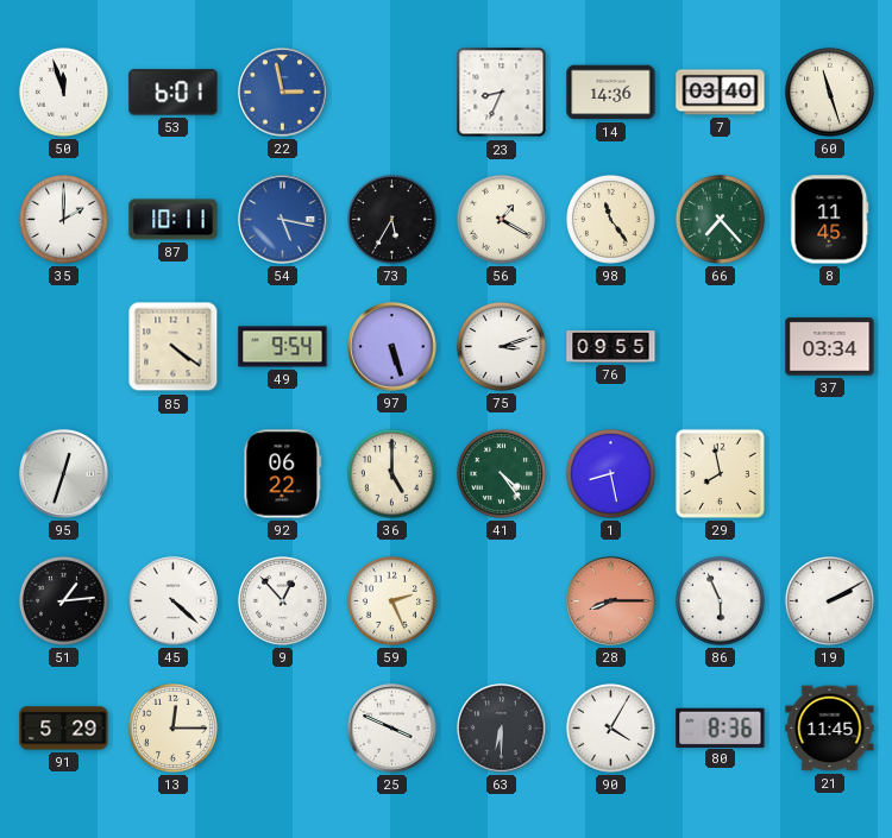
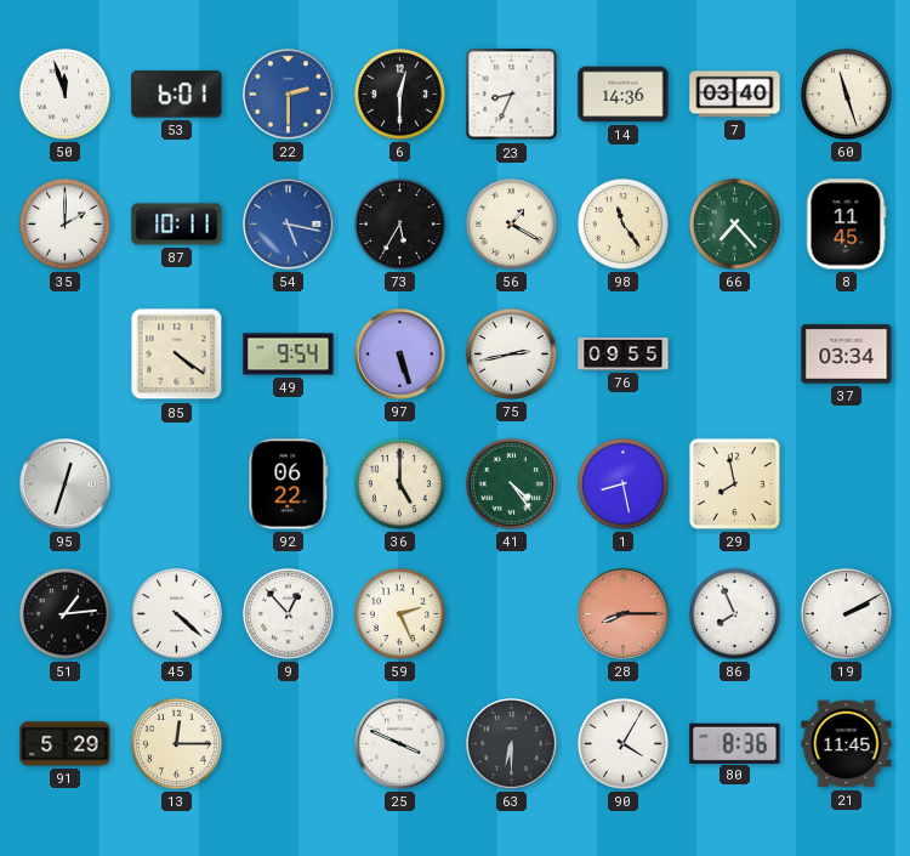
22: 2:58 -> 2:30
6: none -> 12:30
75: 3:12 -> 2:43
86: 5:56 -> 7:56
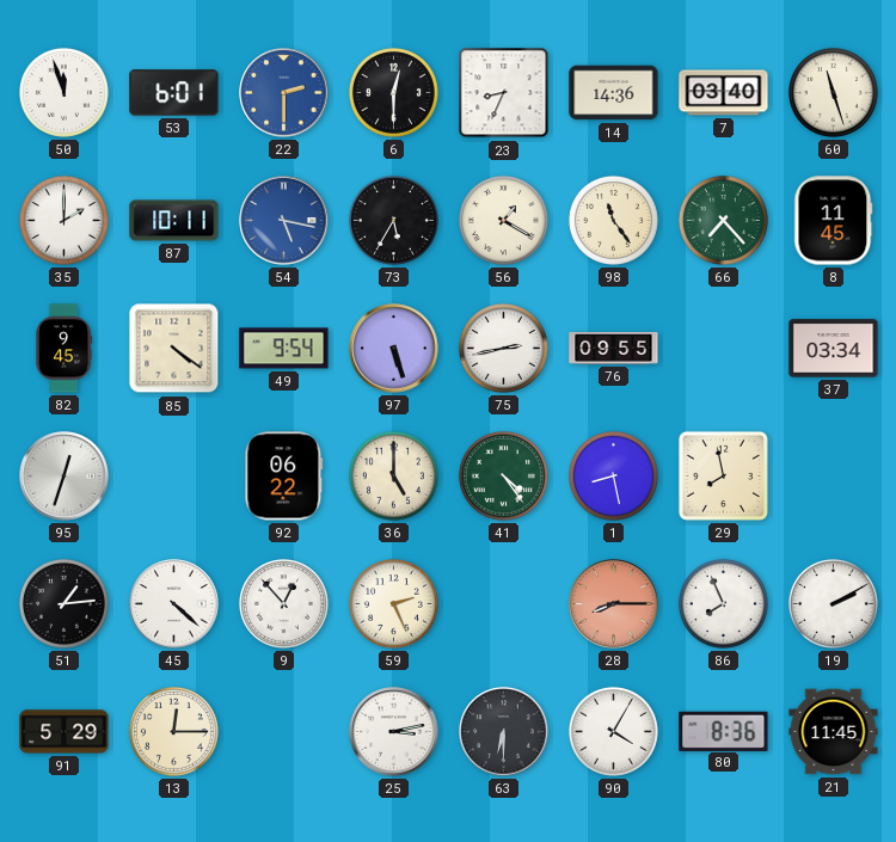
82: none -> 9:45
25: 3:49 -> 3:13
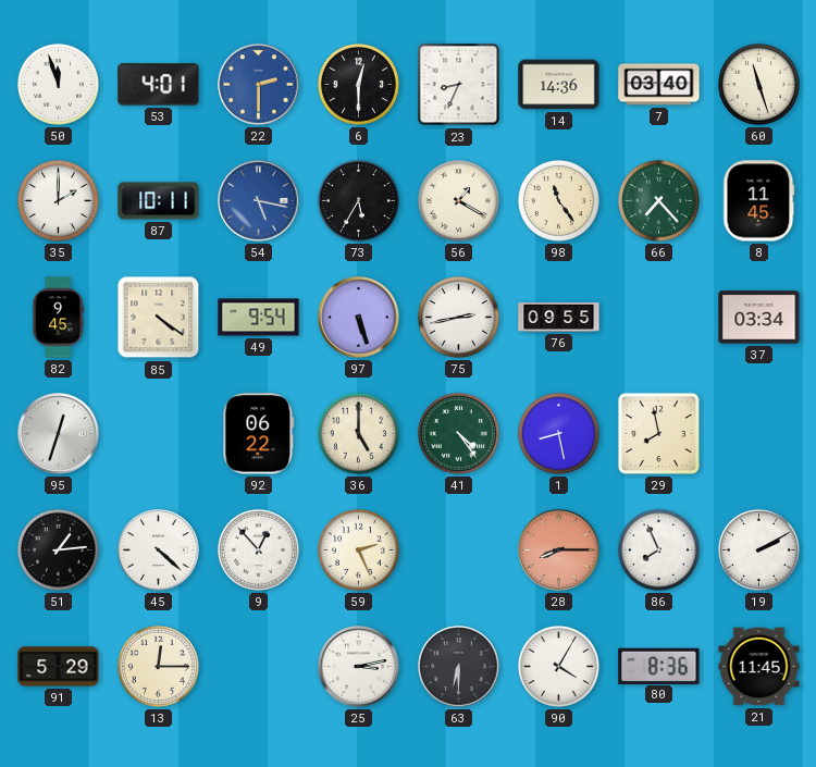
53: 6:01 -> 4:01
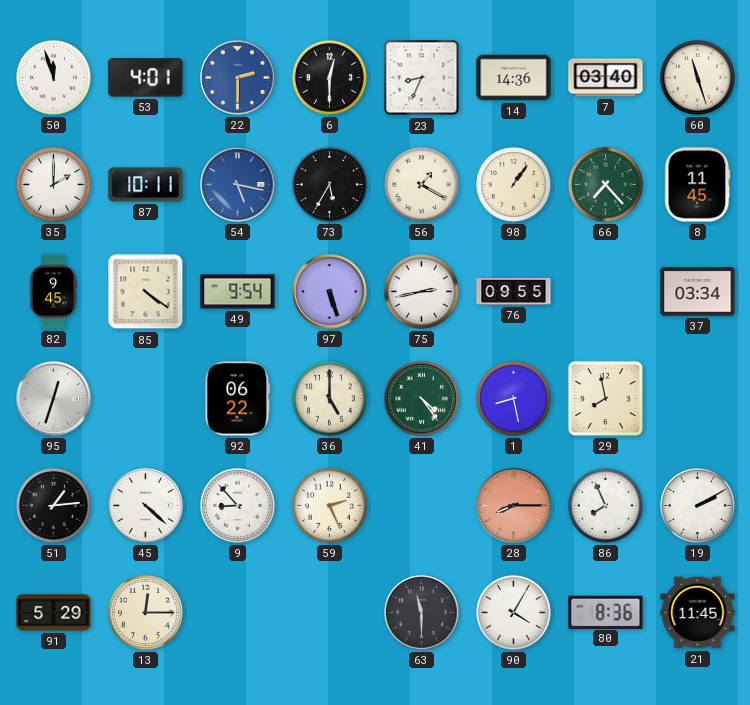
98: 11:24 -> 1:06
9: 12:53 -> 8:53
25: 3:13 -> none
63: 6:30 -> 11:30
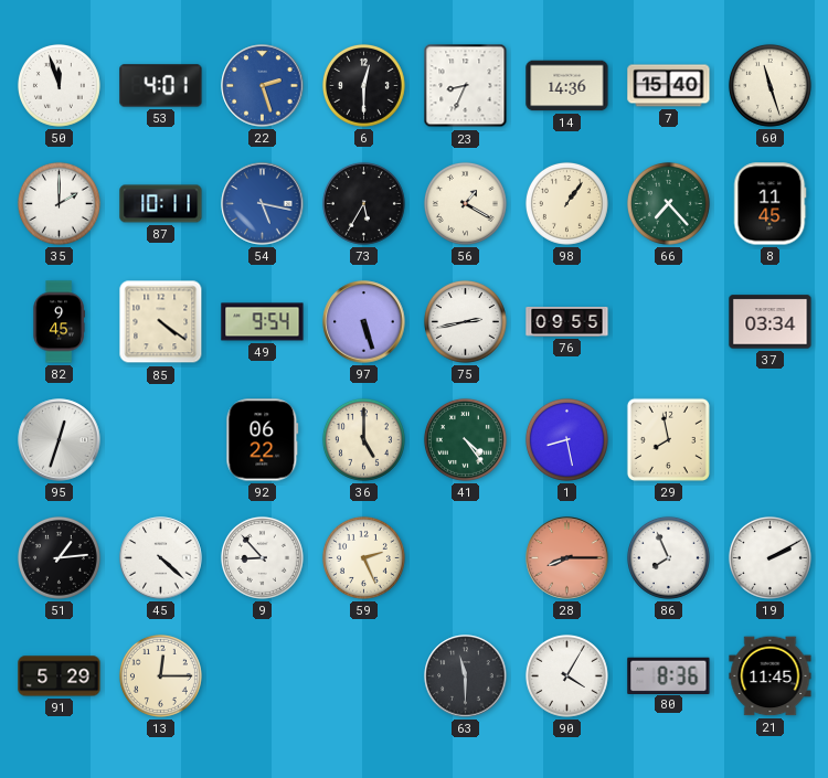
22: 2:30 -> 2:27
7: 03:40 -> 15:40
